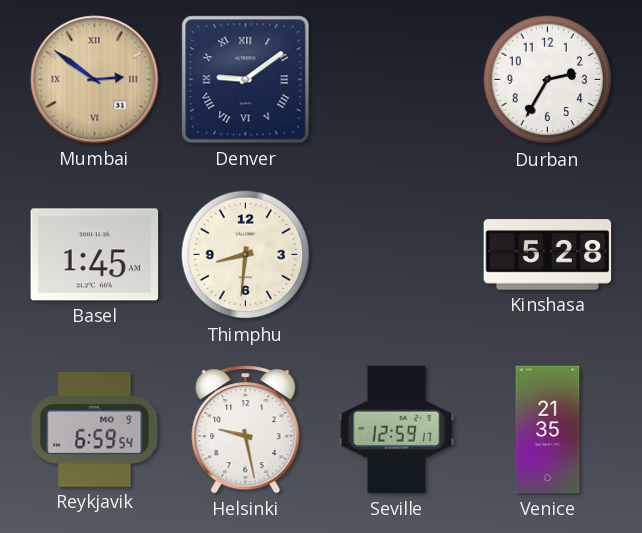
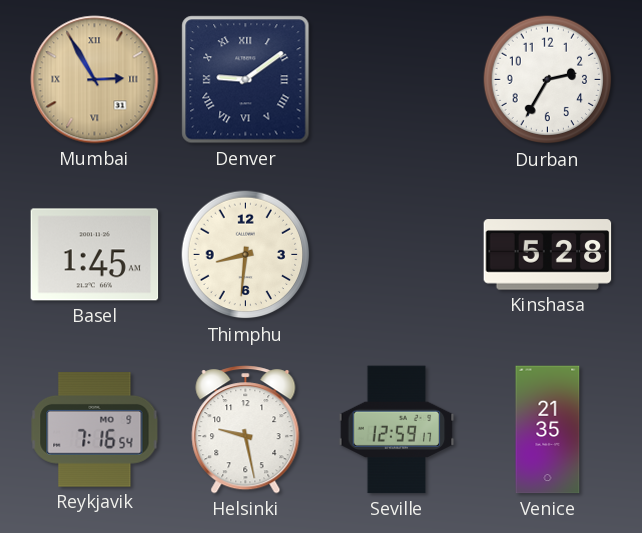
Mumbai: 2:51 -> 2:55
Reykjavik: 6:59 -> 7:16
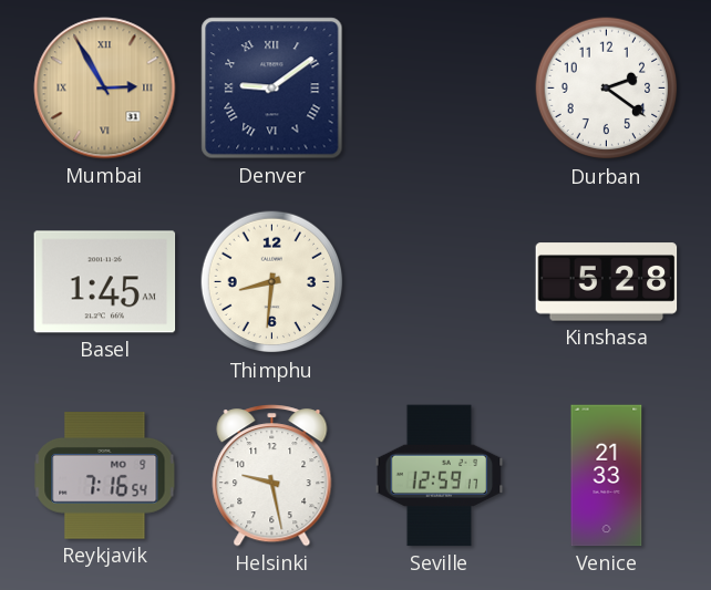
Durban: 2:35 -> 2:21
Venice: 21:35 -> 21:33
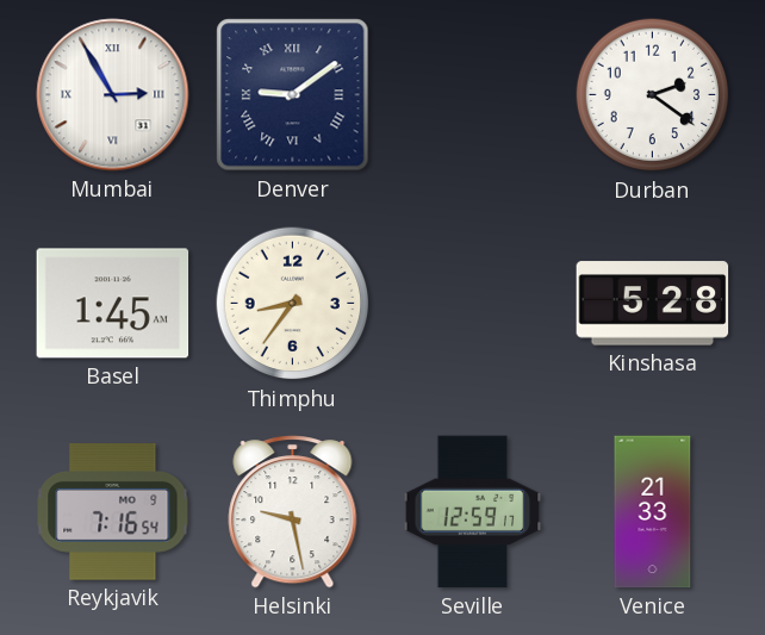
Mumbai dial: champagne -> white
Thimphu: 8:31 -> 8:36
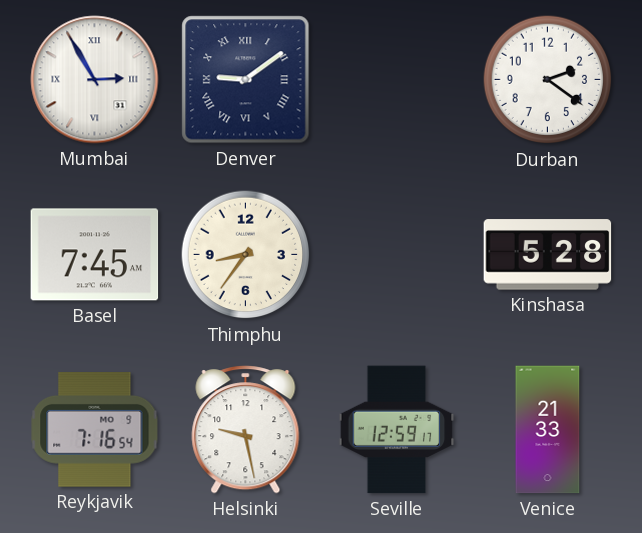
Basel: 1:45 -> 7:45
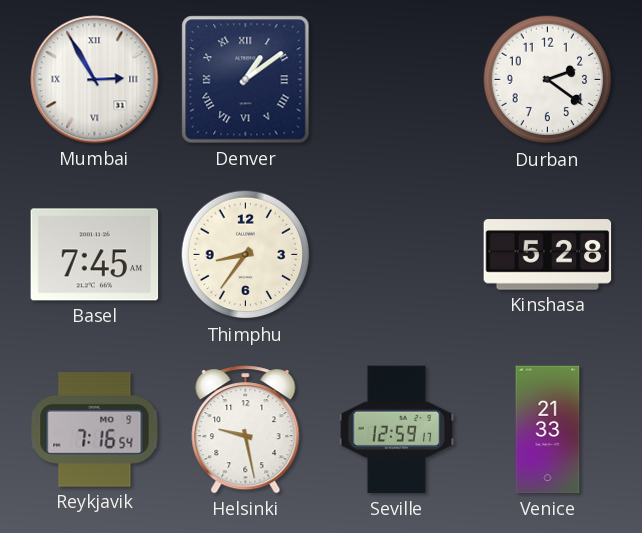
Denver: 9:09 -> 1:09
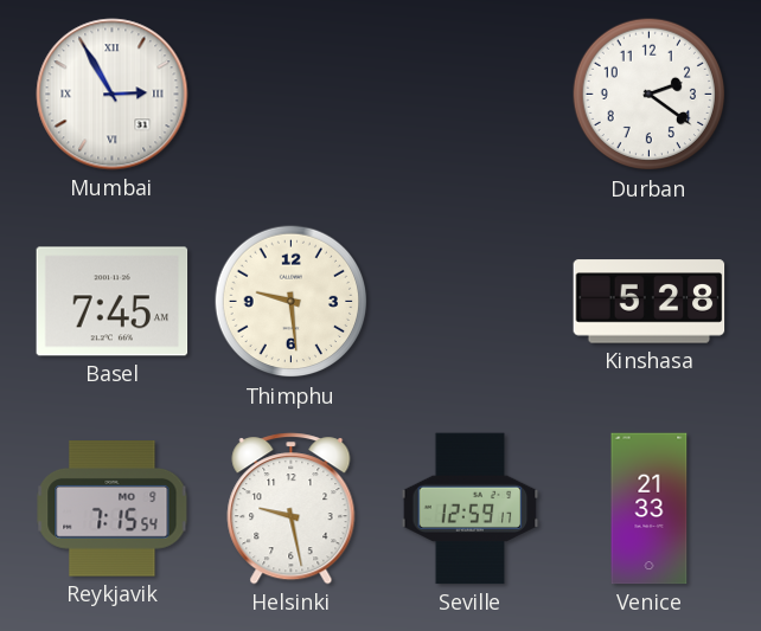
Denver: 1:09 -> none
Thimphu: 8:36 -> 9:29
Reykjavik: 7:16 -> 7:15
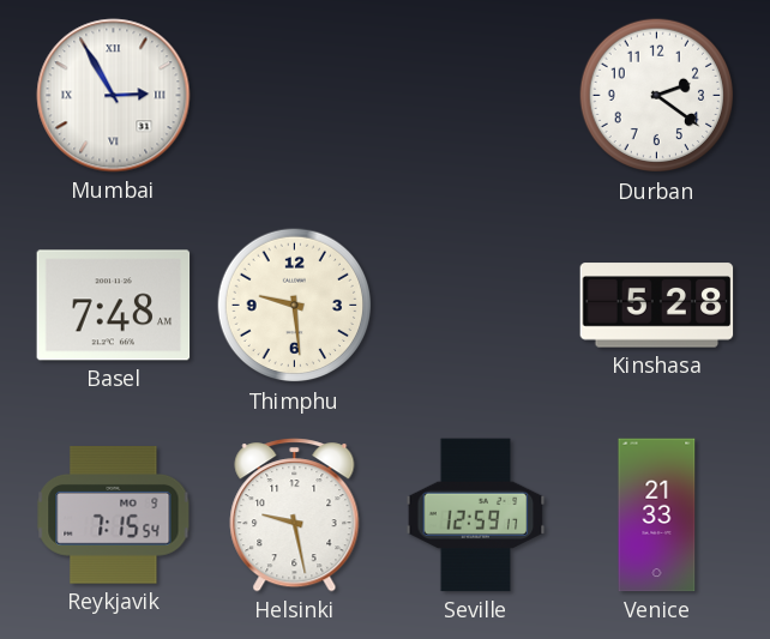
Basel: 7:45 -> 7:48
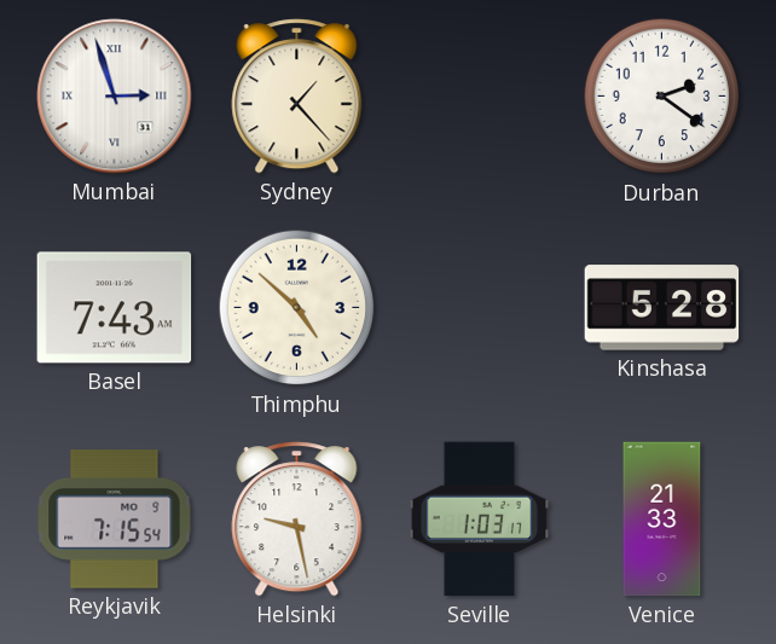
Mumbai: 2:55 -> 2:57
Sydney: none -> 1:23
Basel: 7:48 -> 7:43
Thimphu: 9:29 -> 4:52
Seville: 12:59 -> 1:03
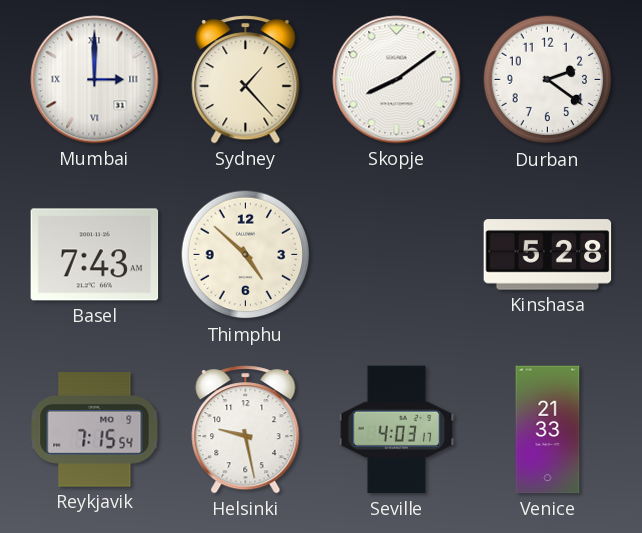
Mumbai: 2:57 -> 3:00
Skopje: none -> 8:09
Seville: 1:03 -> 4:03
